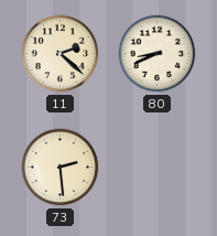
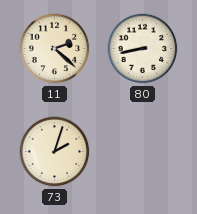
80: 8:41 -> 8:43
73: 2:29 -> 2:03
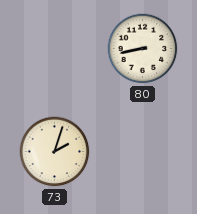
11: 2:22 -> none
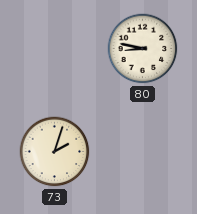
80: 8:43 -> 8:47
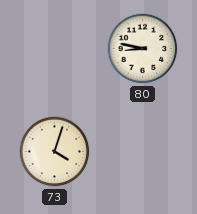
73: 2:03 -> 4:03
